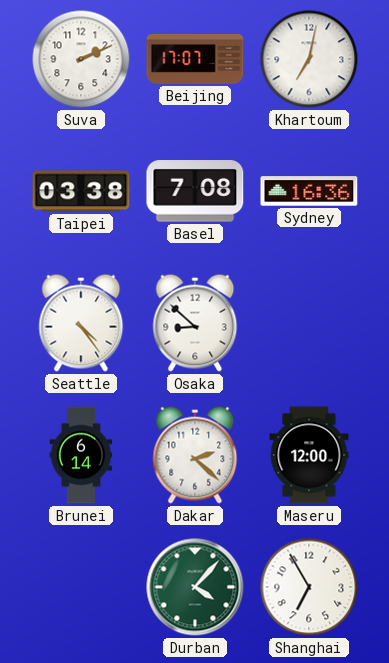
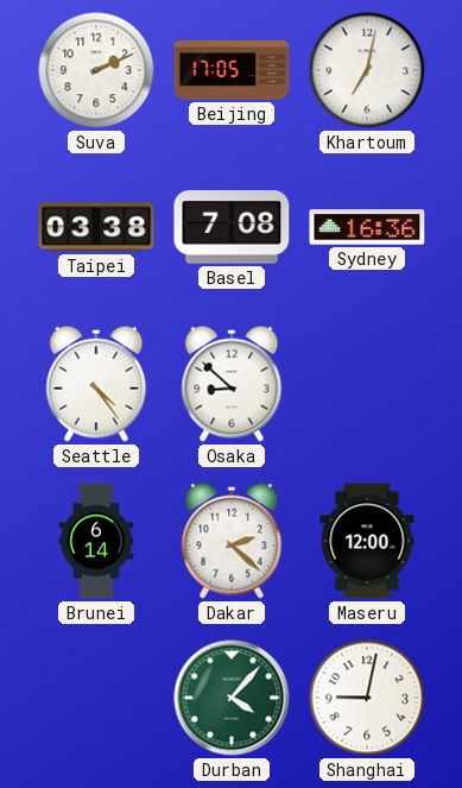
Beijing: 17:07 -> 17:05
Shanghai: 6:55 -> 9:02
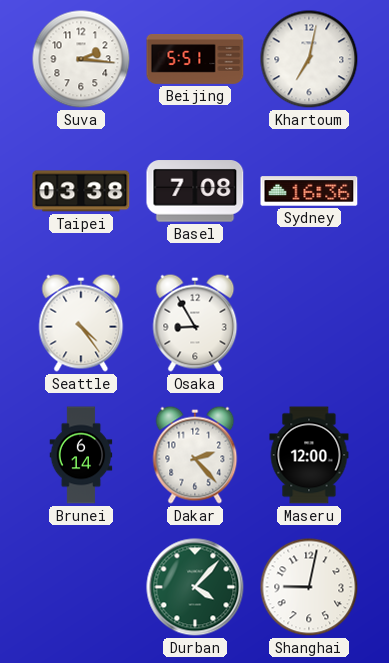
Suva: 2:11 -> 2:16
Beijing: 17:05 -> 5:51
Osaka: 8:52 -> 8:55
Dakar: 2:22 -> 2:23
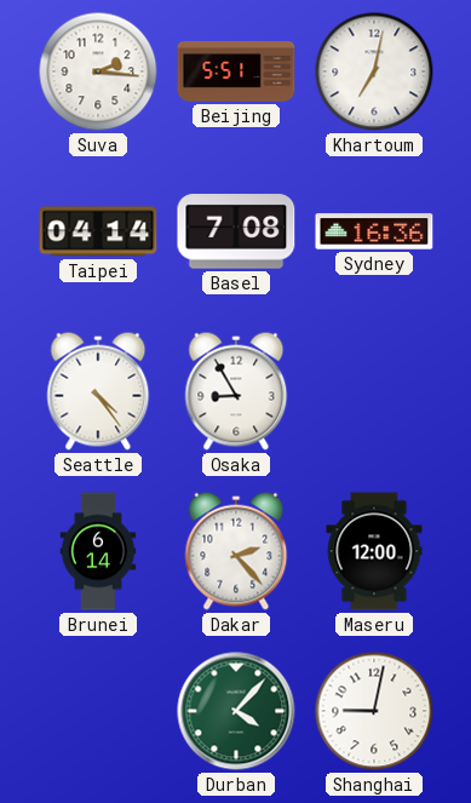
Taipei: 03:38 -> 04:14
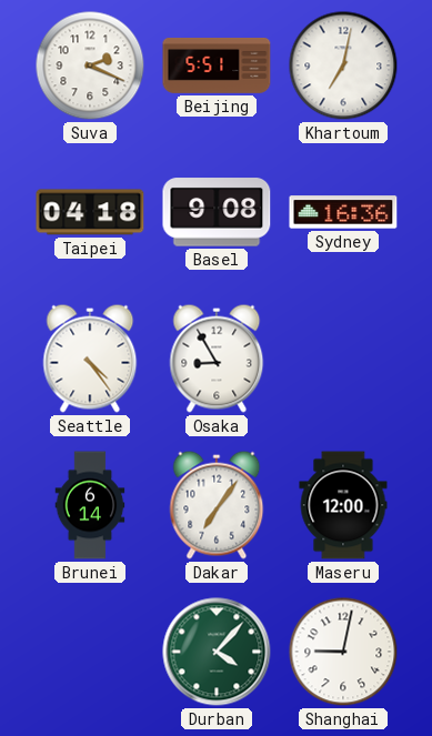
Suva: 2:16 -> 2:19
Taipei: 04:14 -> 04:18
Basel: 7:08 -> 9:08
Dakar: 2:23 -> 7:06
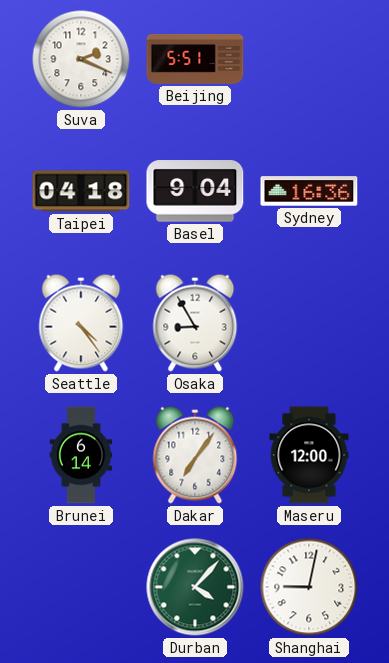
Khartoum: 7:02 -> none
Basel: 9:08 -> 9:04
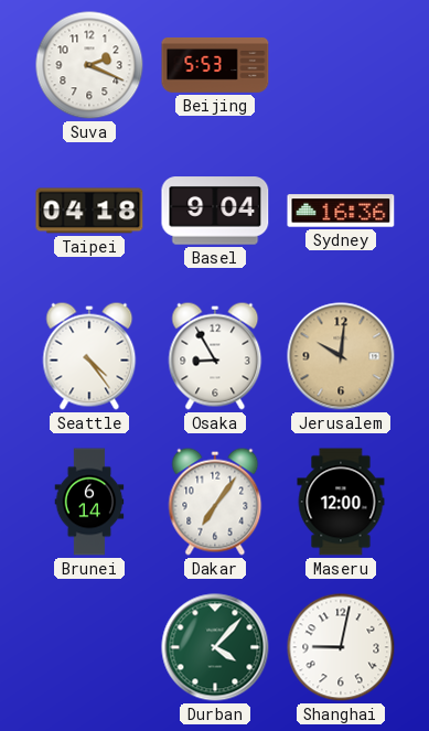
Beijing: 5:51 -> 5:53
Jerusalem: none -> 10:01
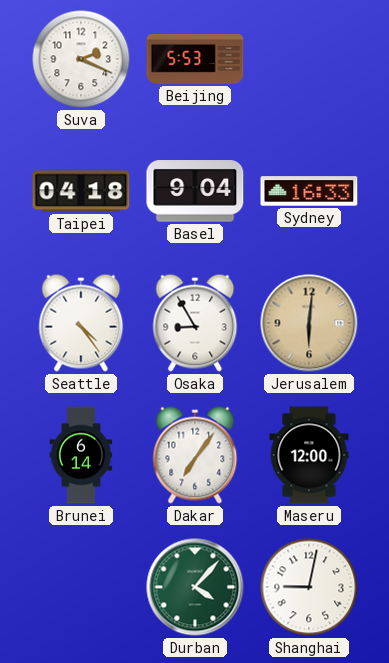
Sydney: 16:36 -> 16:33
Jerusalem: 10:01 -> 6:01
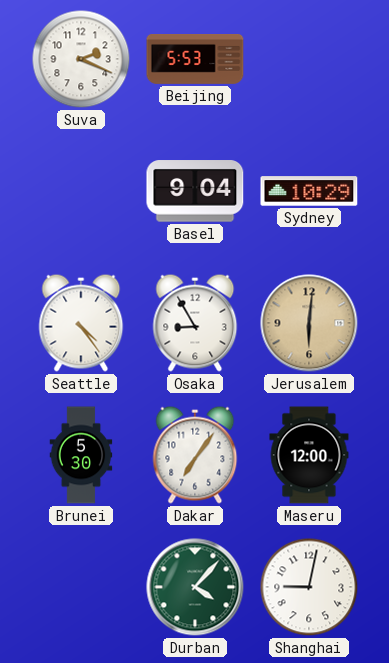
Taipei: 04:18 -> none
Sydney: 16:33 -> 10:29
Brunei: 6:14 -> 5:30
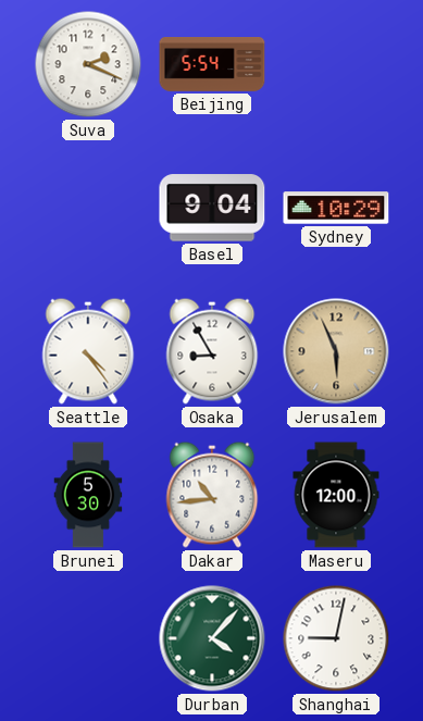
Beijing: 5:53 -> 5:54
Jerusalem: 6:01 -> 5:56
Dakar: 7:06 -> 10:44
